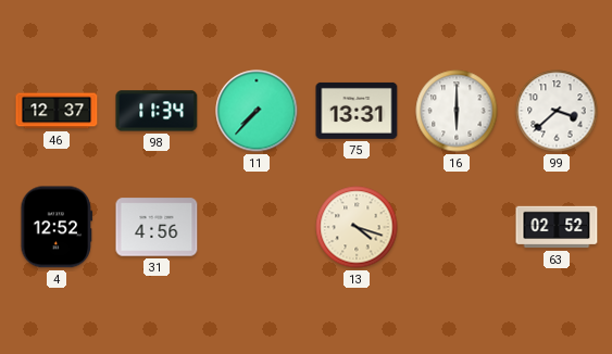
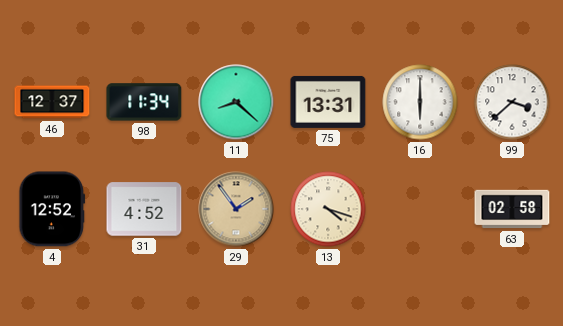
11: 7:37 -> 8:22
31: 4:56 -> 4:52
29: none -> 1:54
63: 02:52 -> 02:58
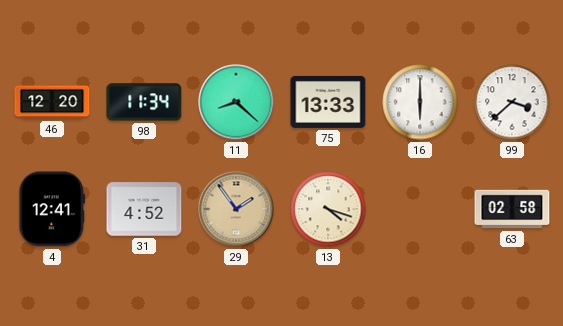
46: 12:37 -> 12:20
75: 13:31 -> 13:33
4: 12:52 -> 12:41
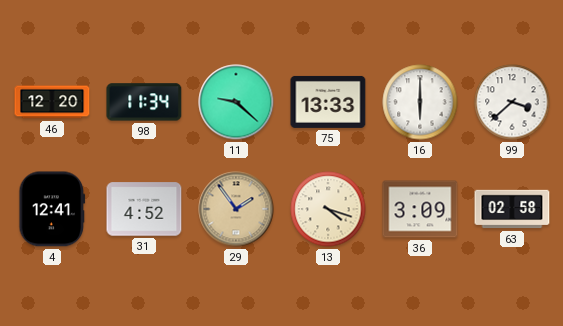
11: 8:22 -> 9:22
36: none -> 3:09
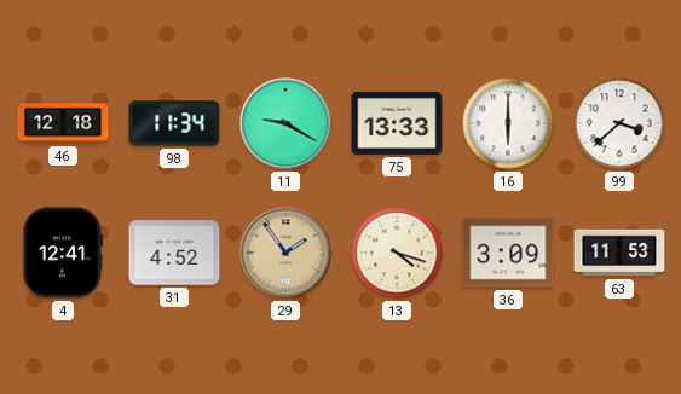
46: 12:20 -> 12:18
11: 9:22 -> 9:20
63: 02:58 -> 11:53
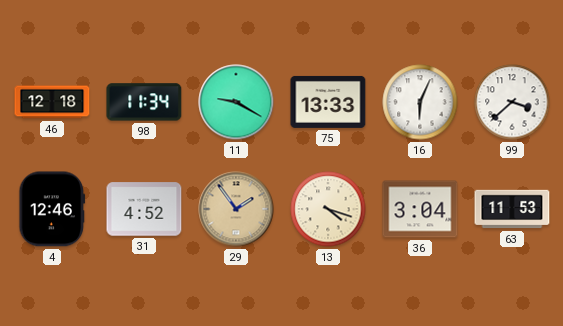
16: 6:00 -> 6:04
4: 12:41 -> 12:46
36: 3:09 -> 3:04
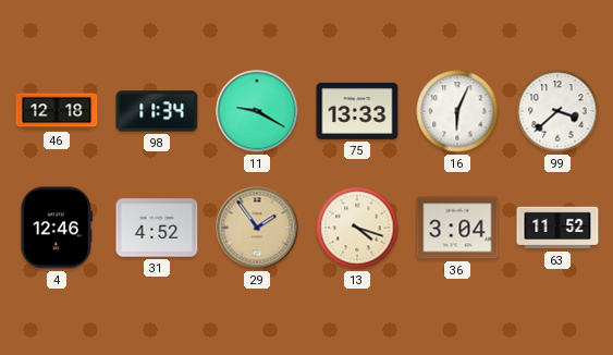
63: 11:53 -> 11:52
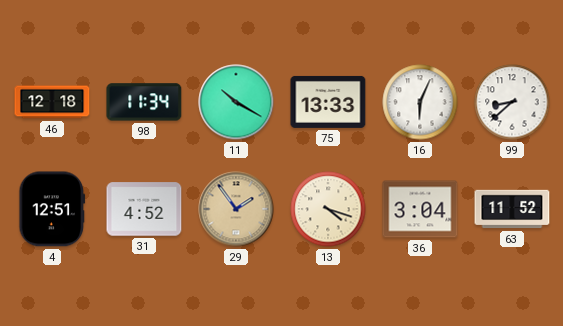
11: 9:20 -> 10:20
99: 3:38 -> 8:38
4: 12:46 -> 12:51
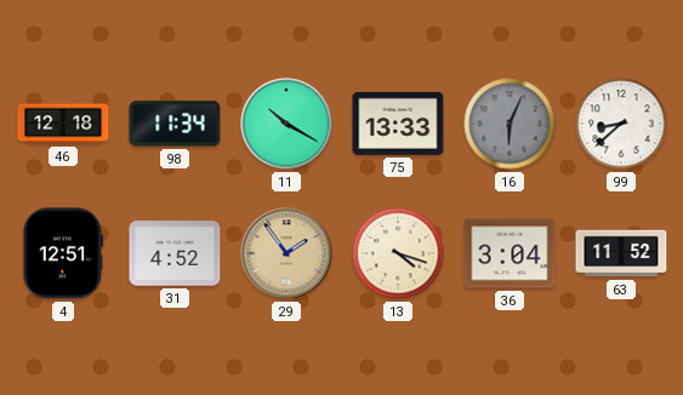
16 dial: white -> grey
